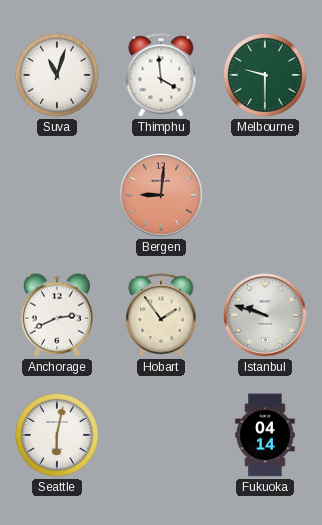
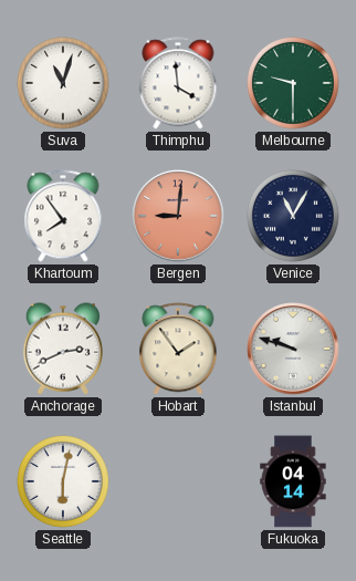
Khartoum: none -> 7:54
Venice: none -> 11:05
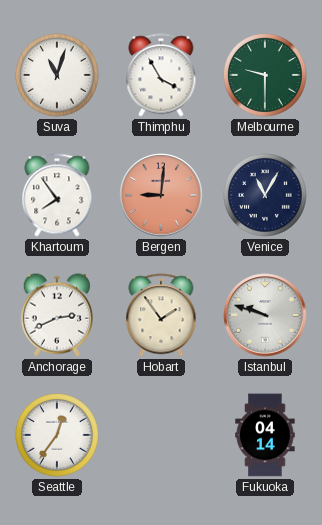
Thimphu: 3:59 -> 3:55
Seattle: 6:02 -> 12:36
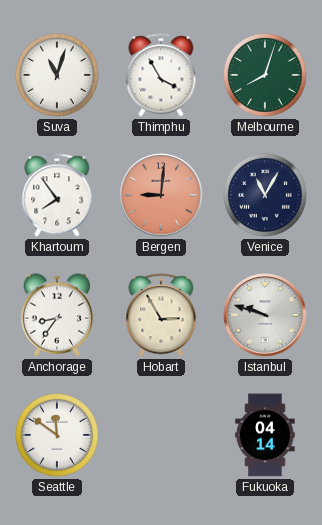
Melbourne: 9:30 -> 8:03
Anchorage: 2:41 -> 8:36
Hobart: 1:54 -> 2:55
Seattle: 12:36 -> 11:51
